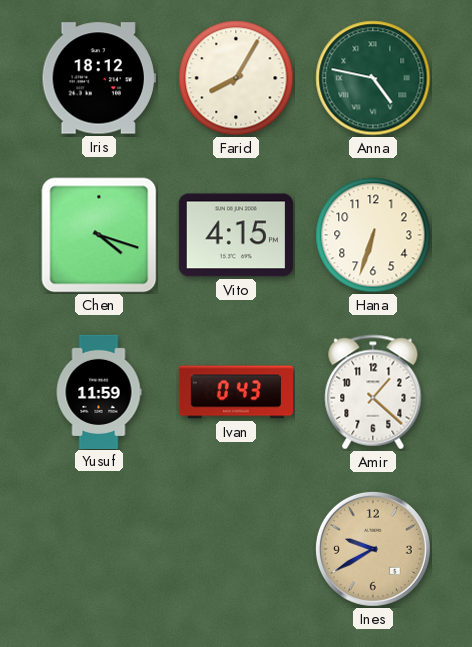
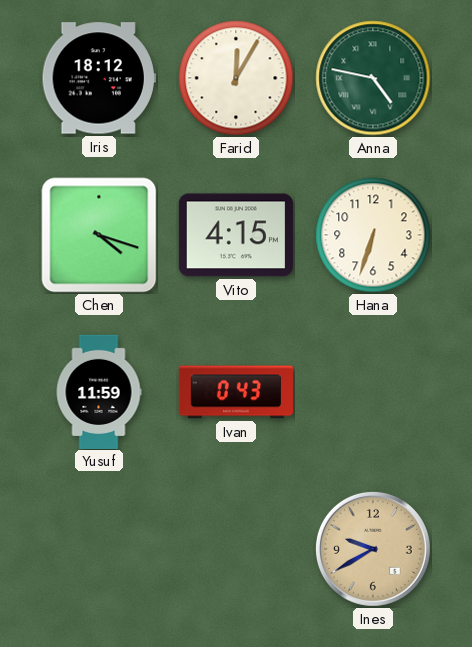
Farid: 8:05 -> 12:05
Amir: 1:22 -> none
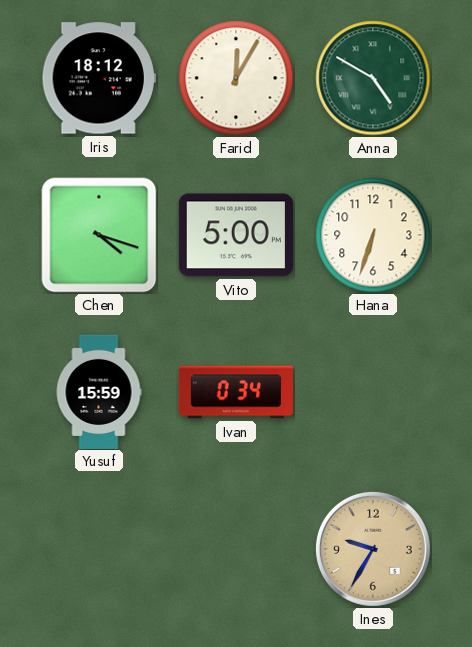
Anna: 4:47 -> 4:50
Vito: 4:15 -> 5:00
Yusuf: 11:59 -> 15:59
Ivan: 0:43 -> 0:34
Ines: 9:40 -> 9:35
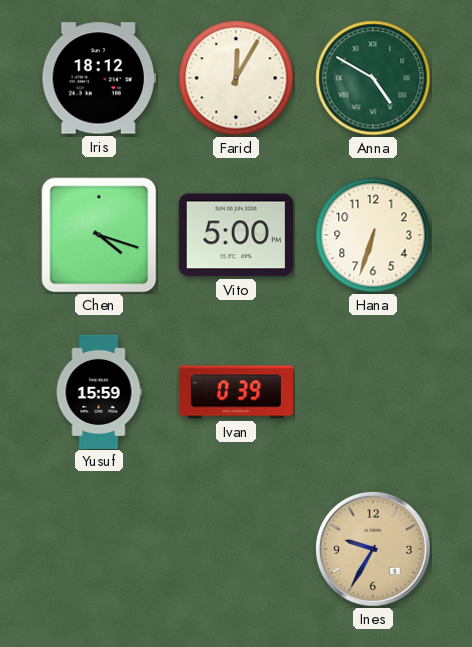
Ivan: 0:34 -> 0:39
